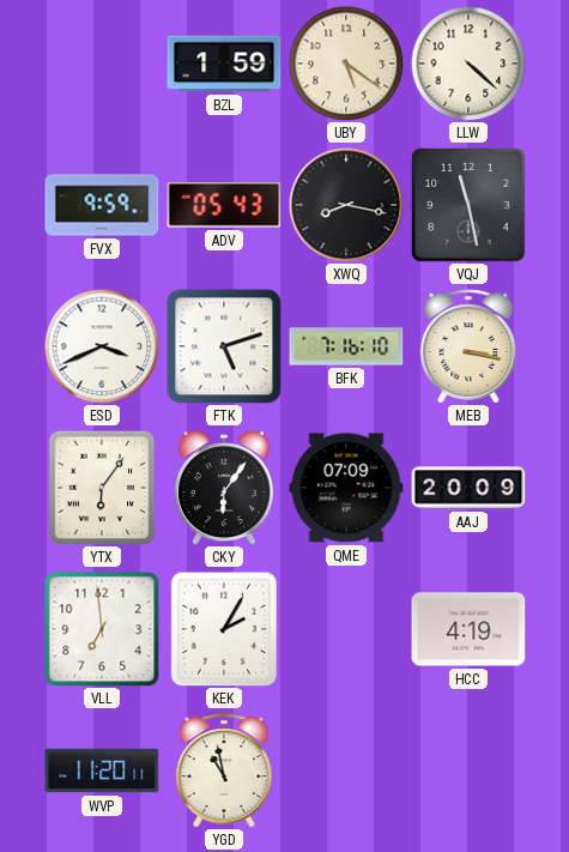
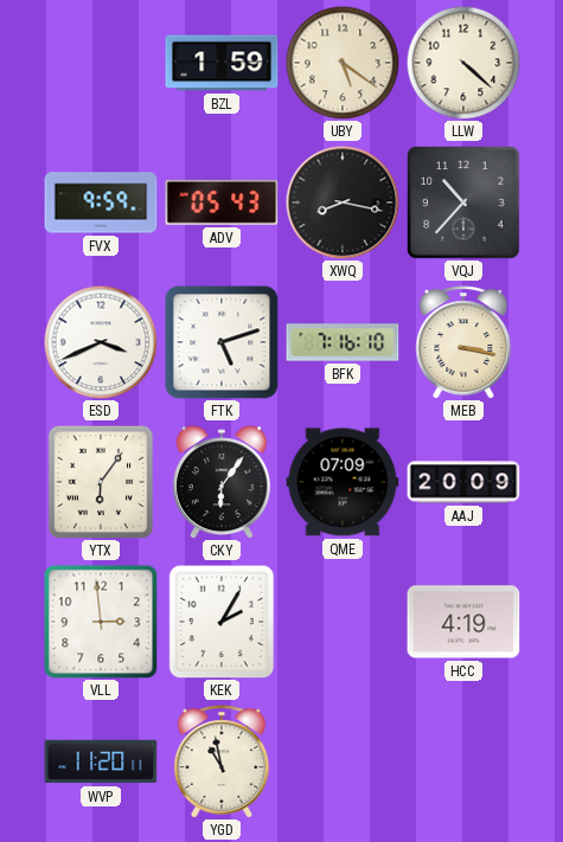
VQJ: 11:28 -> 10:37
VLL: 6:59 -> 2:59
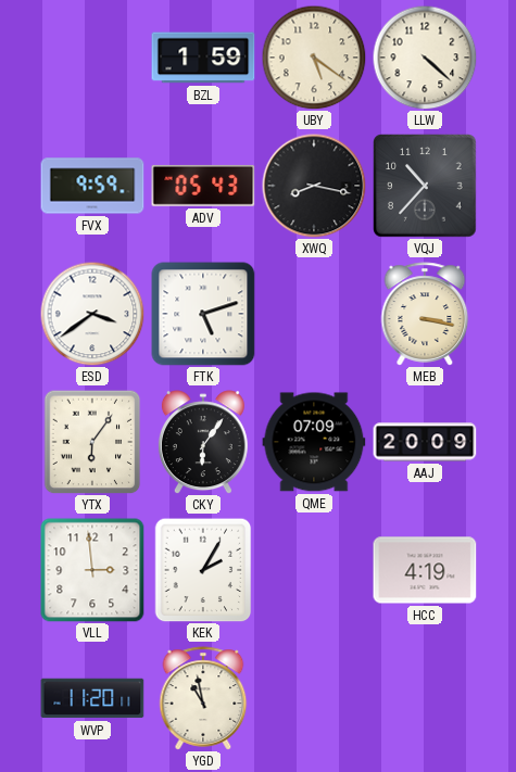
ESD: 3:41 -> 3:39
BFK: 7:16 -> none
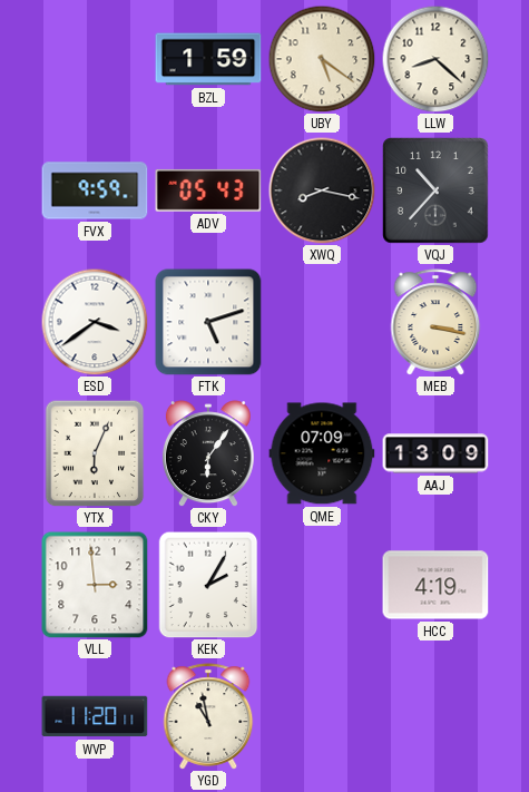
LLW: 4:22 -> 8:22
YTX: 6:06 -> 6:04
AAJ: 20:09 -> 13:09
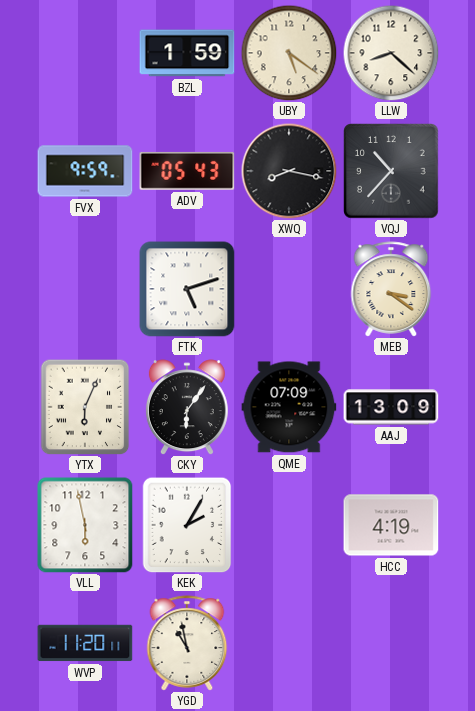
ESD: 3:39 -> none
MEB: 3:17 -> 3:21
VLL: 2:59 -> 5:58
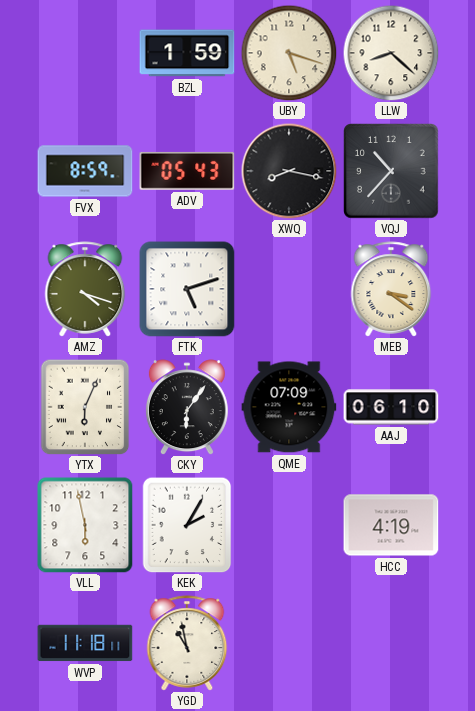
UBY: 5:21 -> 5:18
FVX: 9:59 -> 8:59
AMZ: none -> 4:18
AAJ: 13:09 -> 06:10
WVP: 11:20 -> 11:18
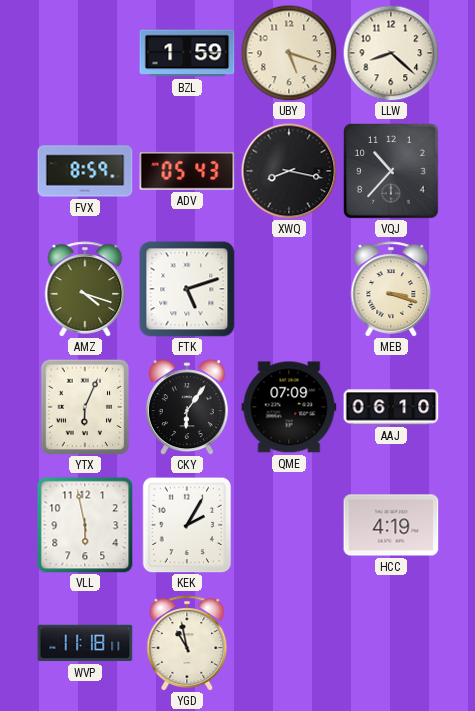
MEB: 3:21 -> 3:18
